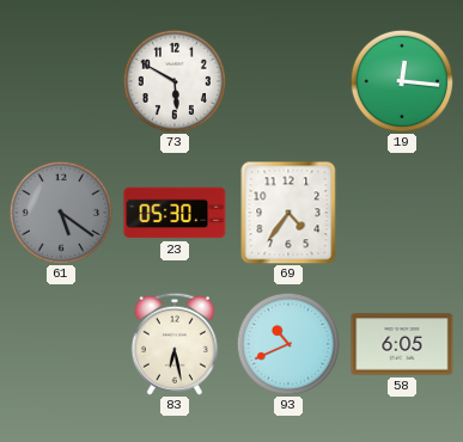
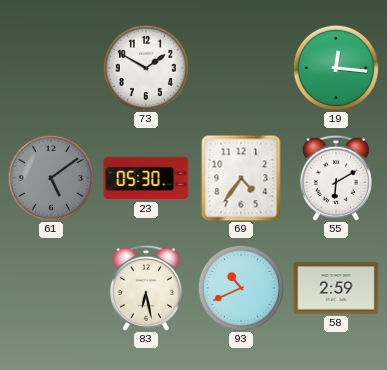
73: 5:50 -> 1:50
61: 5:21 -> 5:09
55: none -> 6:10
58: 6:05 -> 2:59
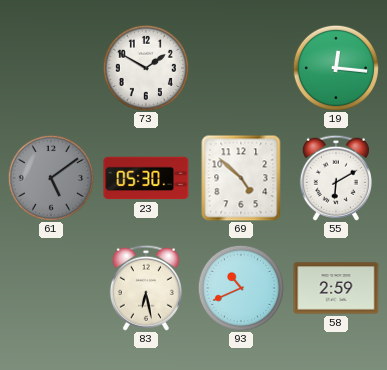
69: 4:36 -> 4:52
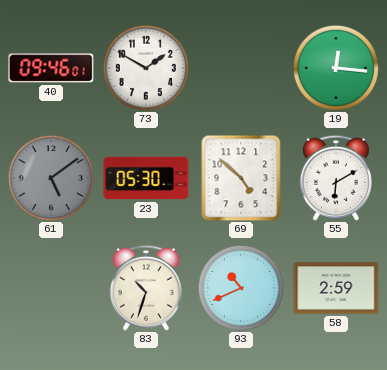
40: none -> 09:46
83: 6:28 -> 10:33
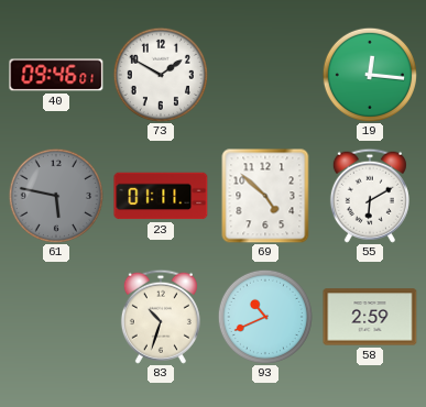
61: 5:09 -> 5:47
23: 05:30 -> 01:11
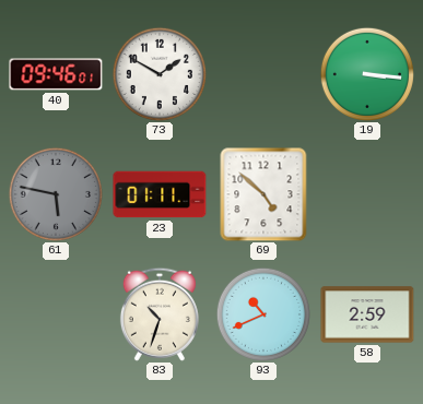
19: 12:16 -> 3:16
55: 6:10 -> none
